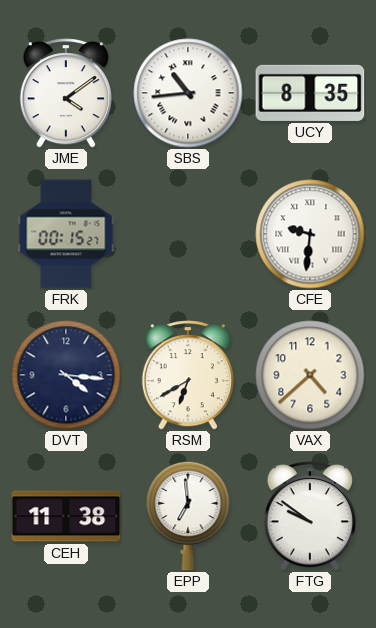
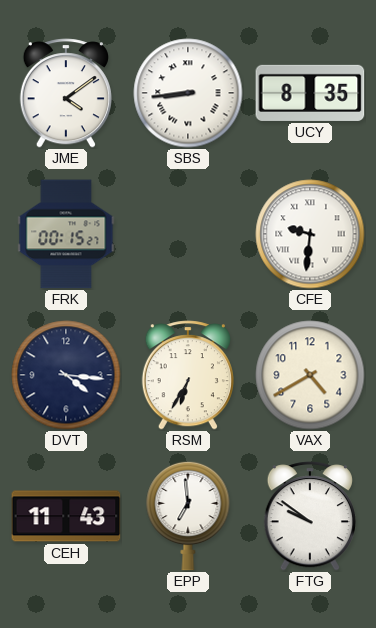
SBS: 10:44 -> 8:44
RSM: 6:40 -> 6:35
VAX: 4:38 -> 4:40
CEH: 11:38 -> 11:43
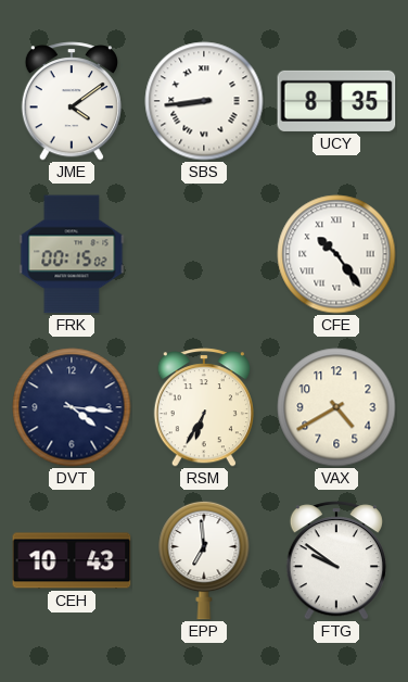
FRK: 00:15:27 -> 00:15:02
CFE: 9:31 -> 10:24
CEH: 11:43 -> 10:43
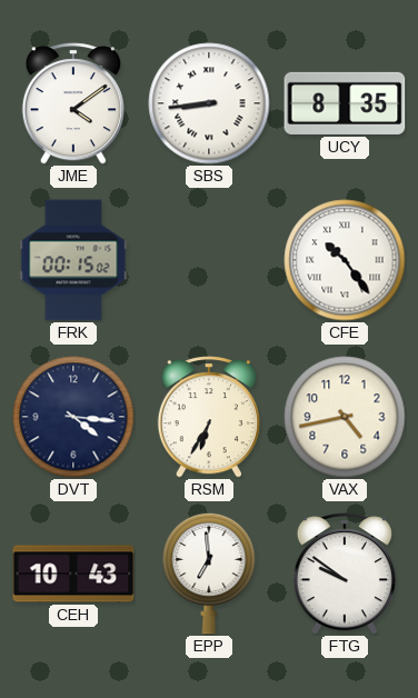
VAX: 4:40 -> 4:43
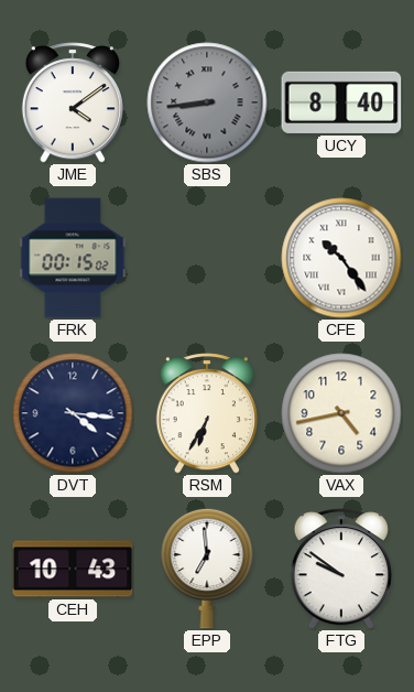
SBS dial: white -> grey
UCY: 8:35 -> 8:40
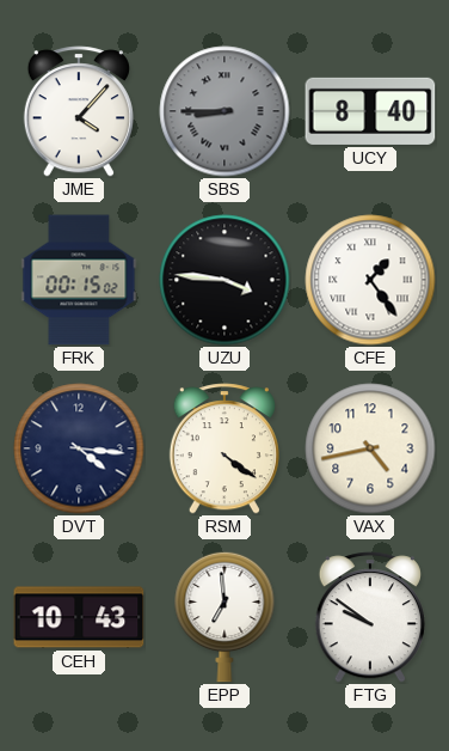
JME: 4:09 -> 4:07
SBS: 8:44 -> 8:45
UZU: none -> 3:46
CFE: 10:24 -> 1:24
RSM: 6:35 -> 4:21
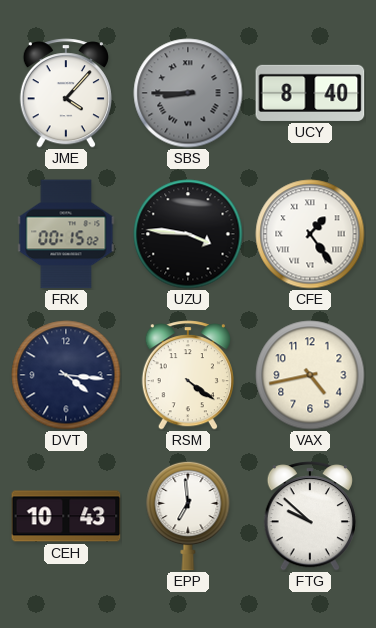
FTG: 9:51 -> 9:52
